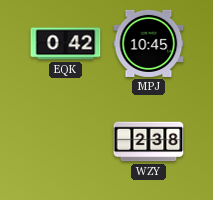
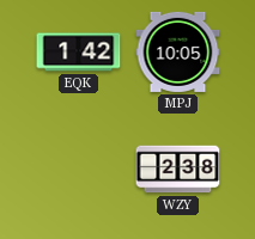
EQK: 0:42 -> 1:42
MPJ: 10:45 -> 10:05
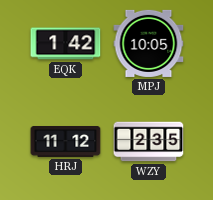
HRJ: none -> 11:12
WZY: 2:38 -> 2:35
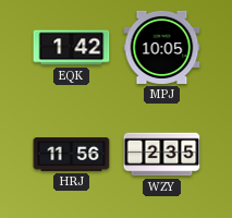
HRJ: 11:12 -> 11:56
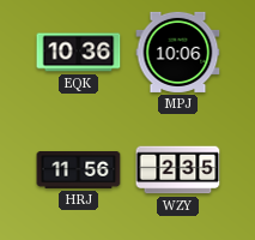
EQK: 1:42 -> 10:36
MPJ: 10:05 -> 10:06
